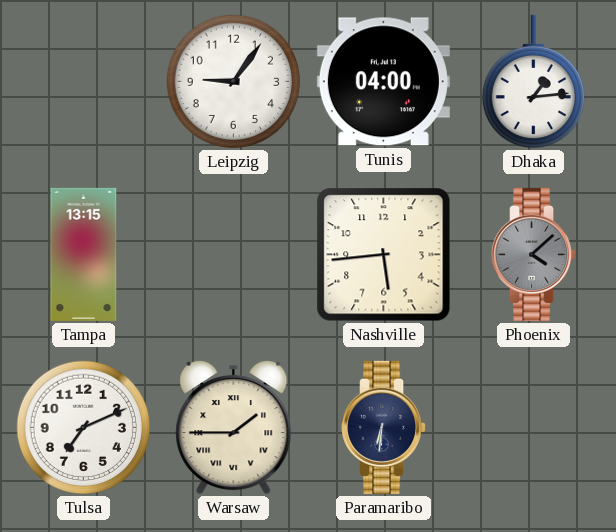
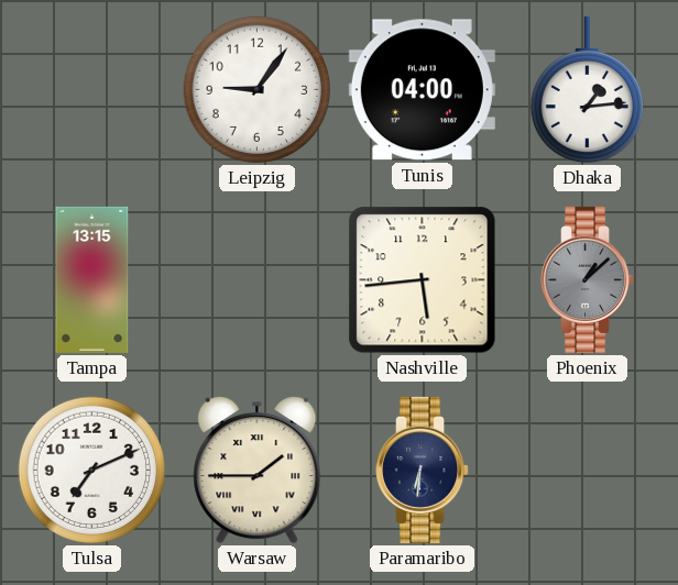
Phoenix: 4:08 -> 1:08
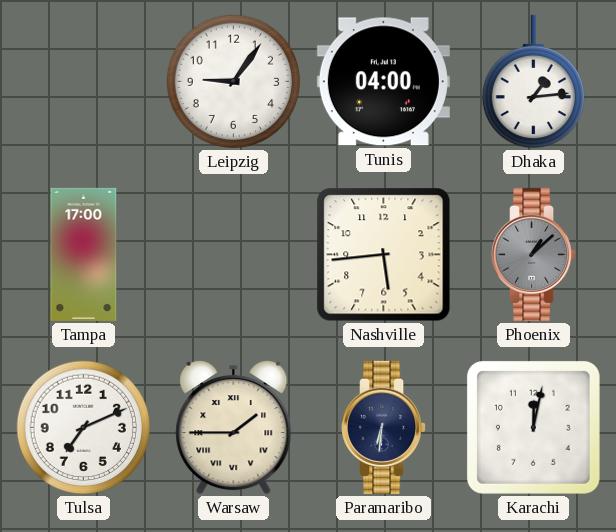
Tampa: 13:15 -> 17:00
Karachi: none -> 12:02
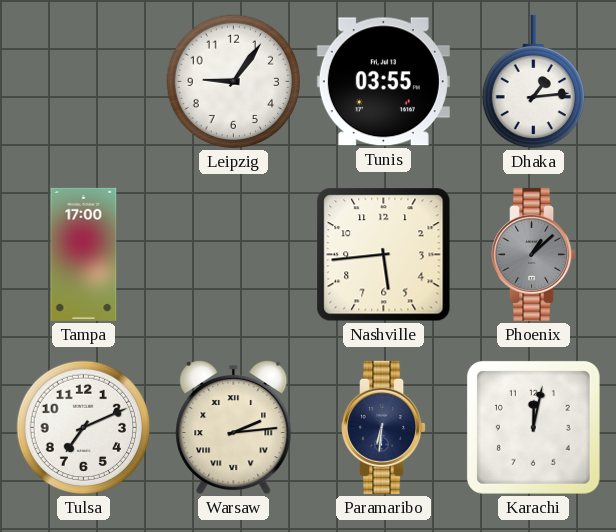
Tunis: 04:00 -> 03:55
Warsaw: 1:45 -> 2:14
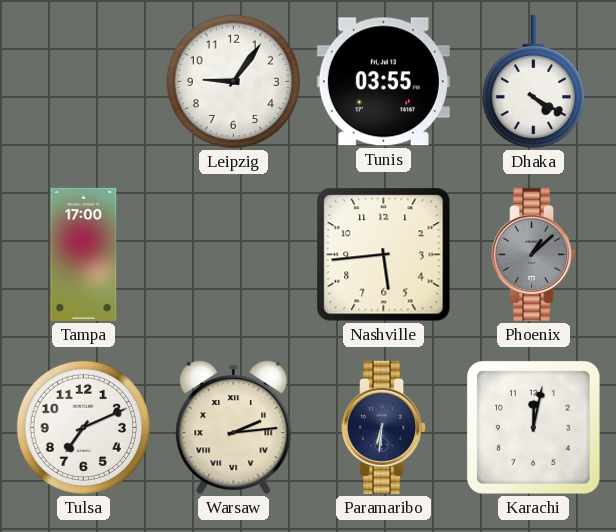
Dhaka: 1:14 -> 4:20
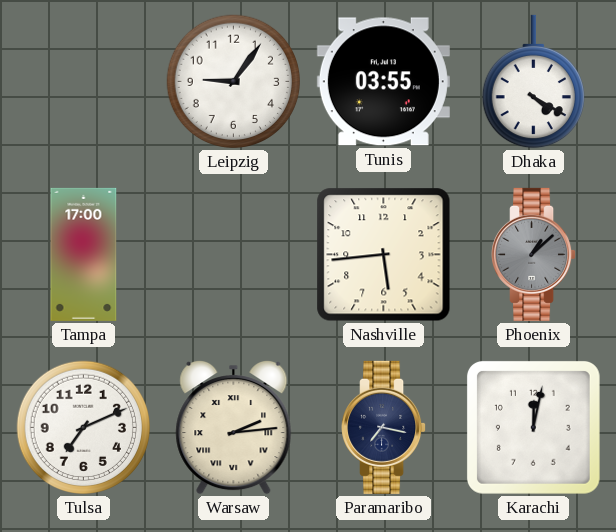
Paramaribo: 6:31 -> 7:17
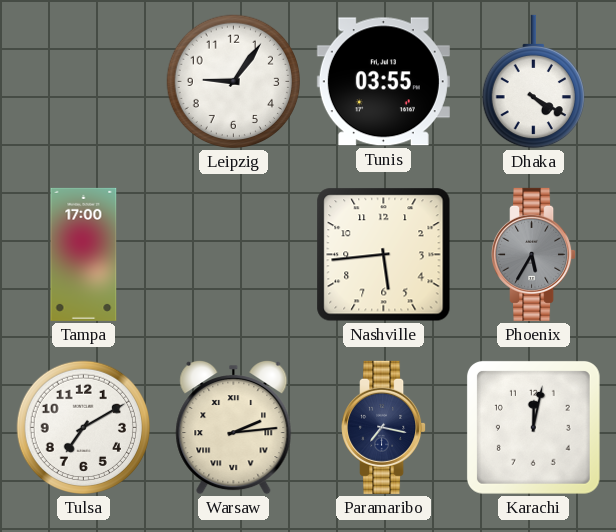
Phoenix: 1:08 -> 5:35
Tulsa: 7:11 -> 7:10
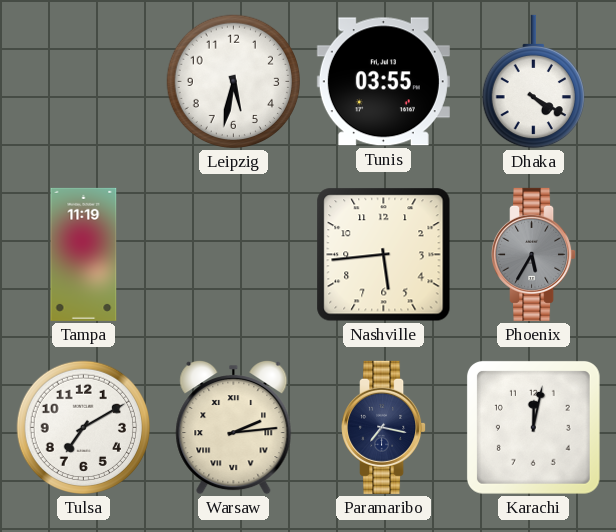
Leipzig: 9:06 -> 5:32
Tampa: 17:00 -> 11:19
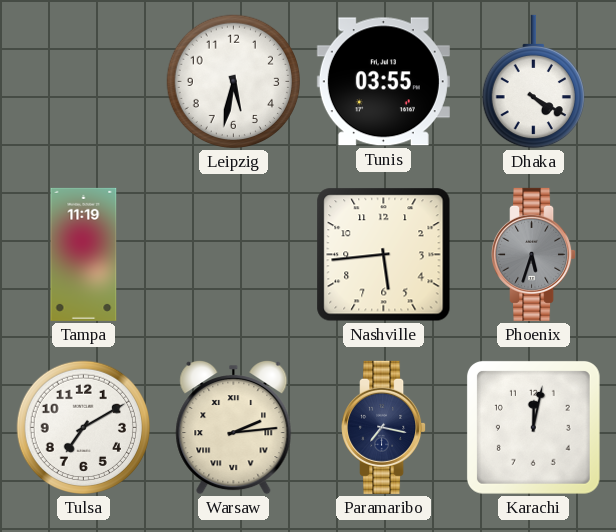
Phoenix: 5:35 -> 5:33
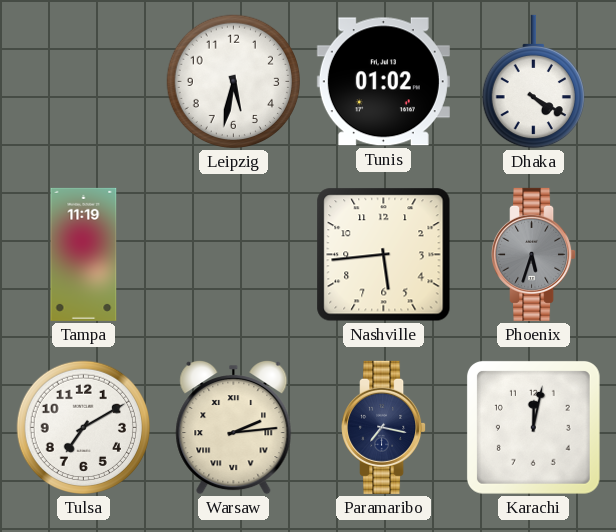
Tunis: 03:55 -> 01:02
